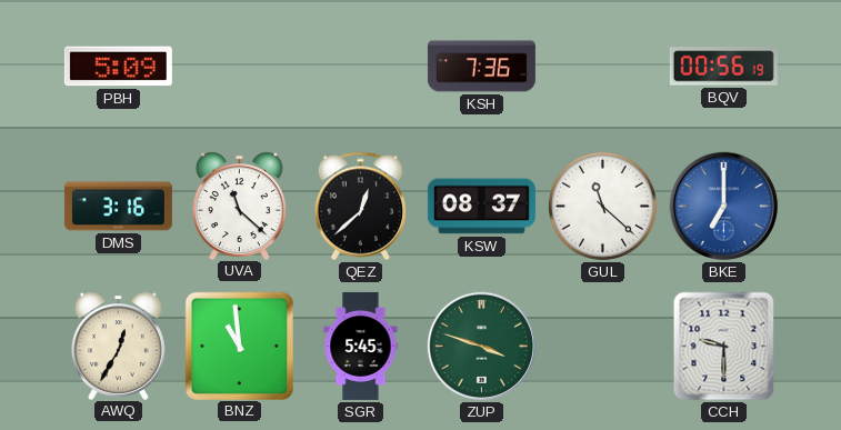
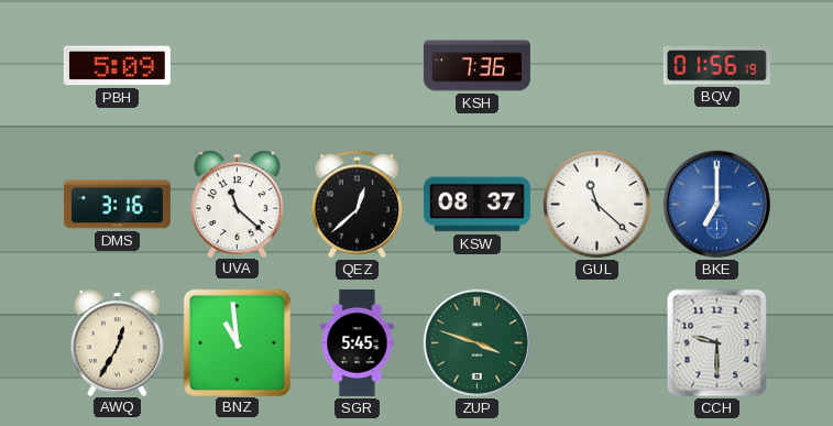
BQV: 00:56 -> 01:56
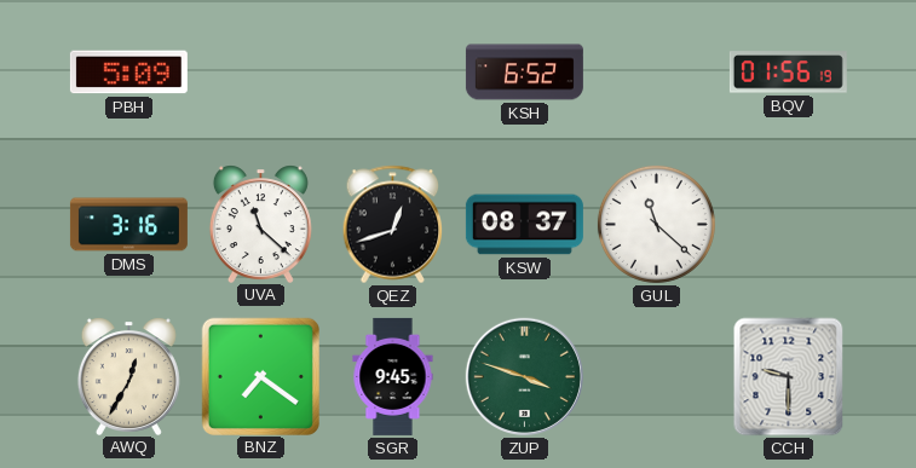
KSH: 7:36 -> 6:52
QEZ: 12:38 -> 12:42
BKE: 7:00 -> none
BNZ: 10:59 -> 7:21
SGR: 5:45 -> 9:45
